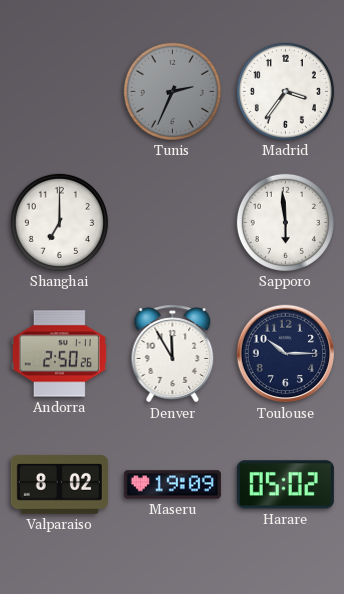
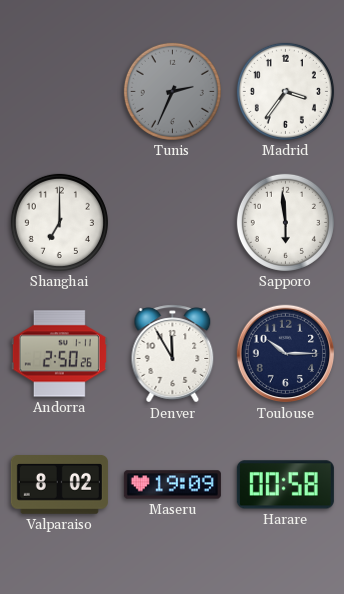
Harare: 05:02 -> 00:58
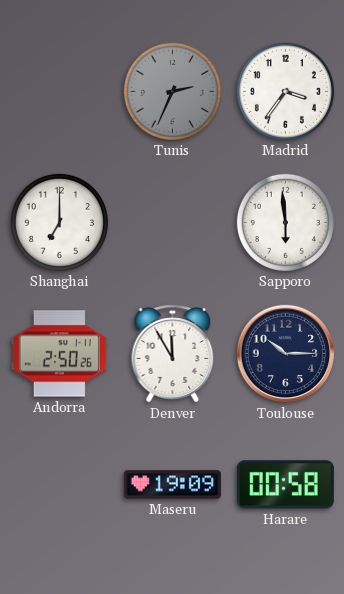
Valparaiso: 8:02 -> none
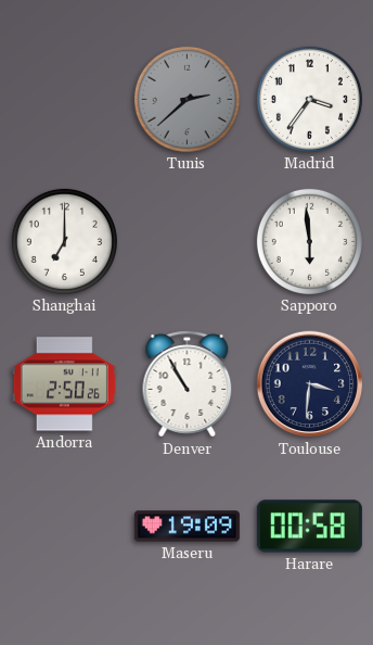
Tunis: 2:34 -> 2:38
Denver: 11:55 -> 10:55
Toulouse: 10:15 -> 3:31
